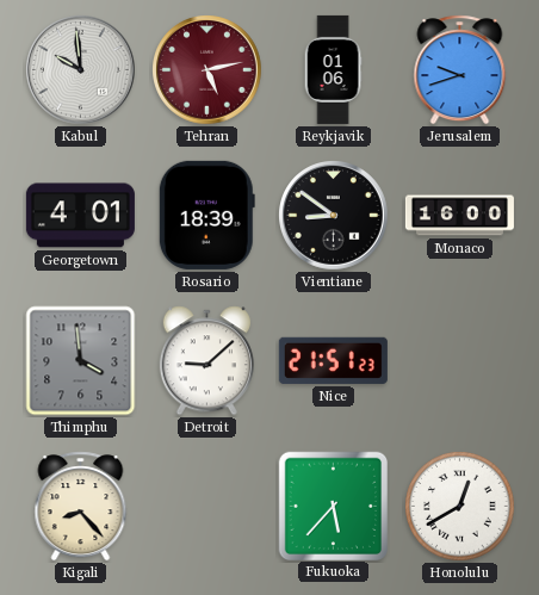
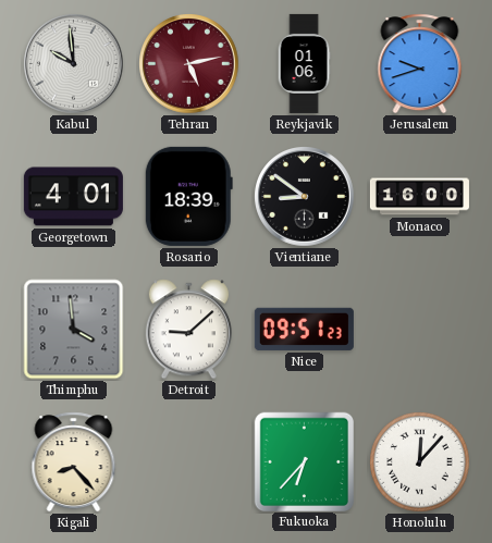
Nice: 21:51 -> 09:51
Fukuoka: 5:37 -> 6:37
Honolulu: 12:40 -> 12:07
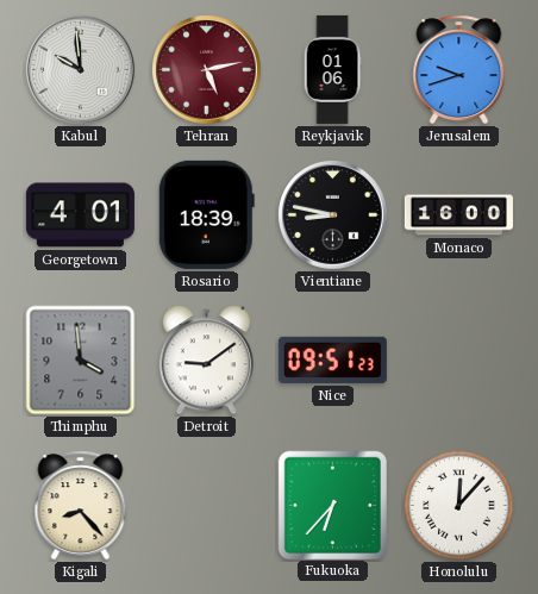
Vientiane: 8:51 -> 8:47
Detroit: 9:08 -> 9:09
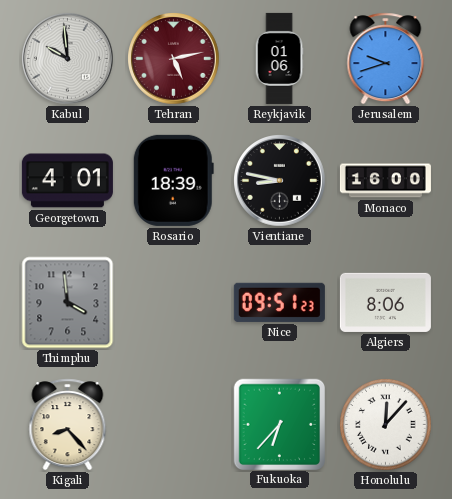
Detroit: 9:09 -> none
Algiers: none -> 8:06
